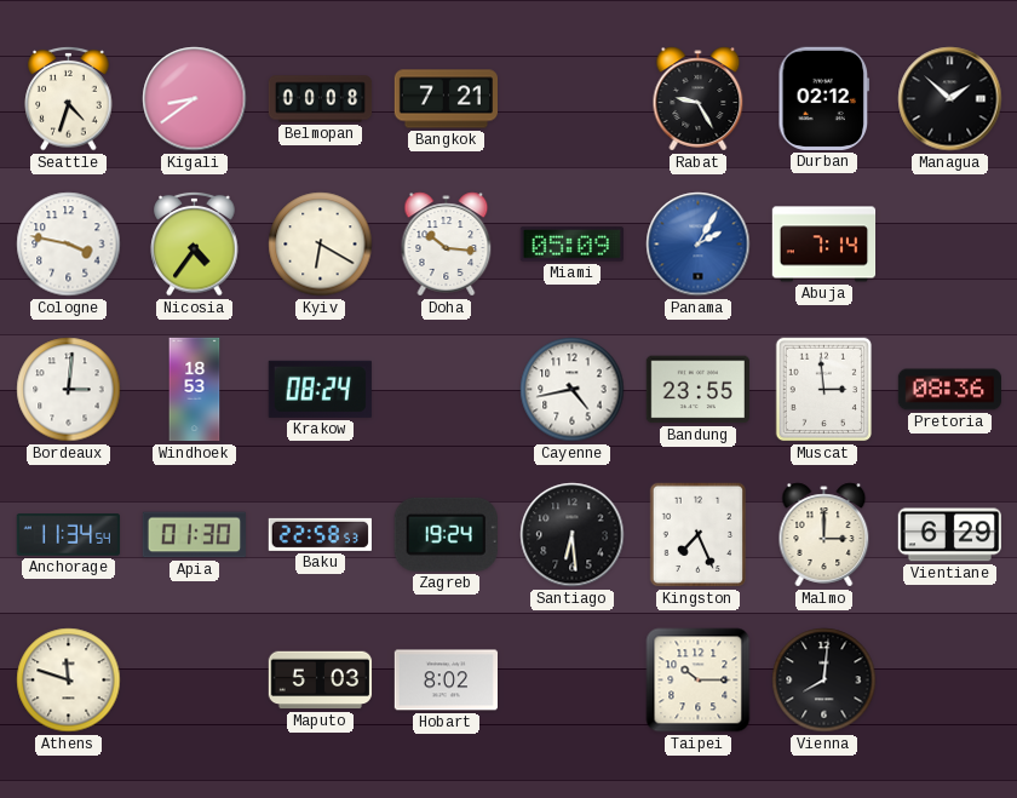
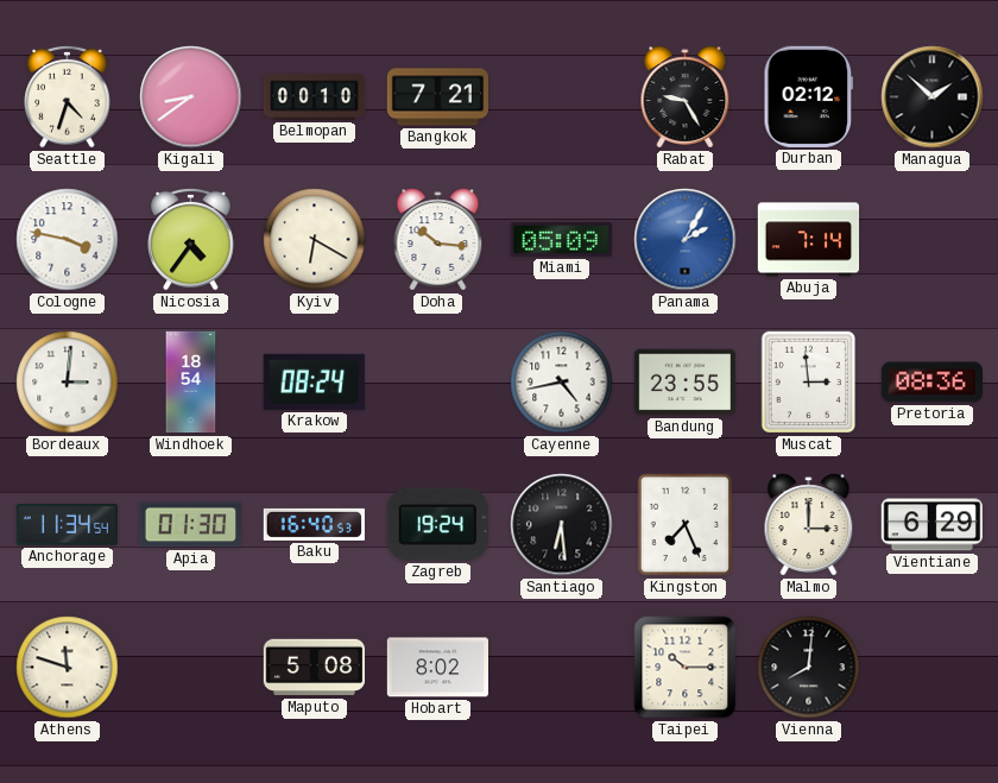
Belmopan: 00:08 -> 00:10
Windhoek: 18:53 -> 18:54
Baku: 22:58 -> 16:40
Maputo: 5:03 -> 5:08
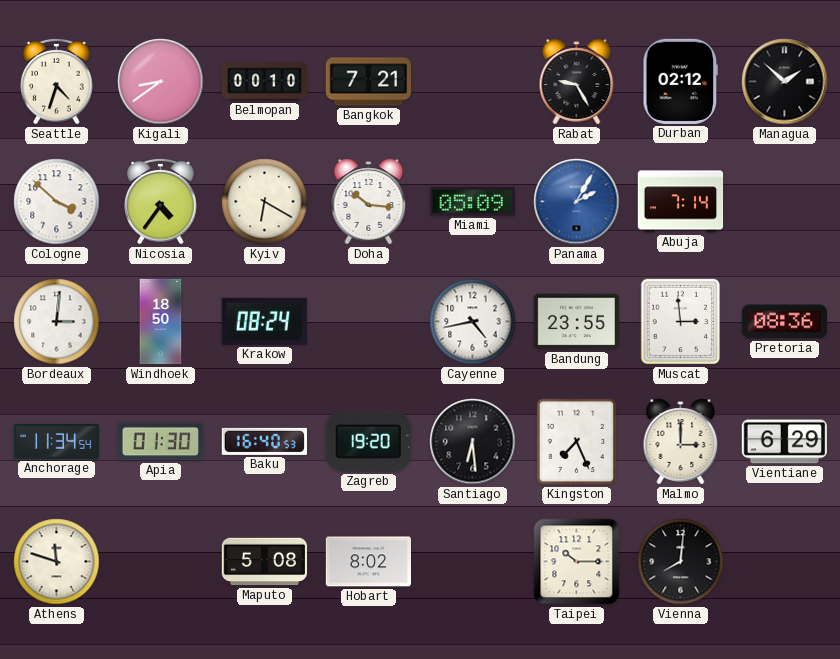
Cologne: 3:47 -> 3:52
Windhoek: 18:54 -> 18:50
Zagreb: 19:24 -> 19:20
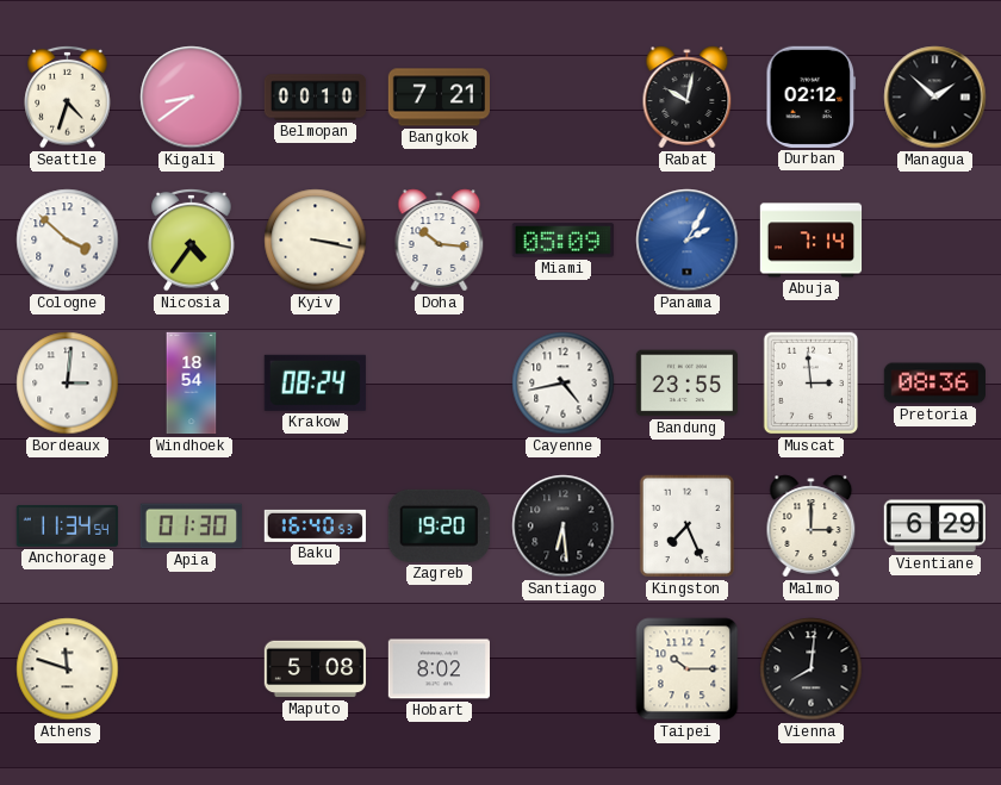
Rabat: 9:25 -> 10:02
Kyiv: 6:20 -> 3:17
Windhoek: 18:50 -> 18:54
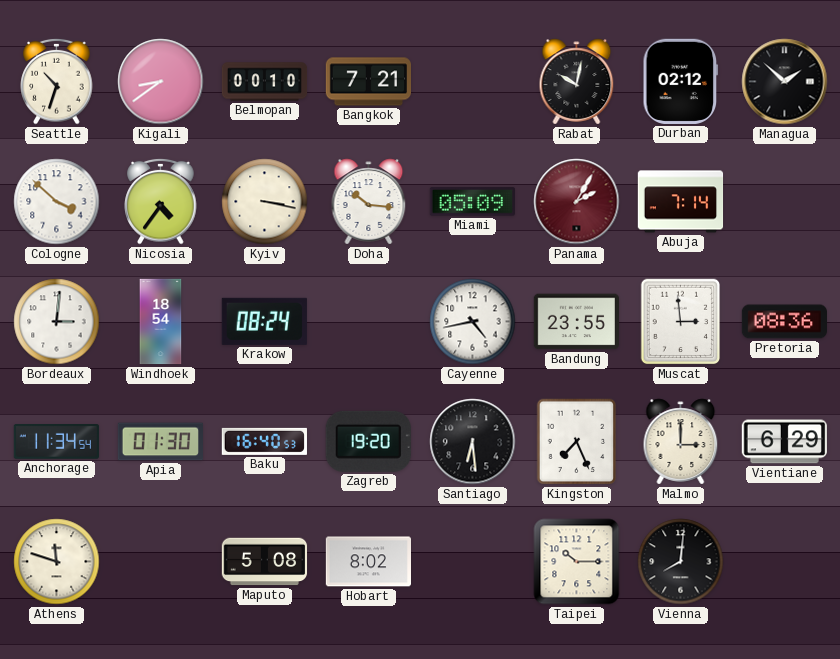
Seattle: 4:33 -> 10:33
Panama dial: blue -> burgundy
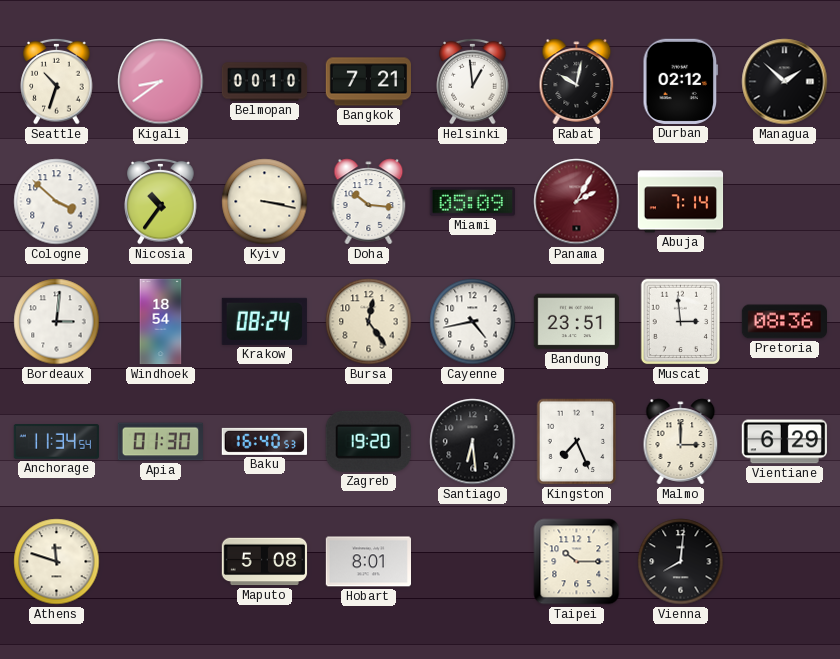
Helsinki: none -> 12:59
Nicosia: 4:36 -> 10:36
Bursa: none -> 12:24
Bandung: 23:55 -> 23:51
Hobart: 8:02 -> 8:01
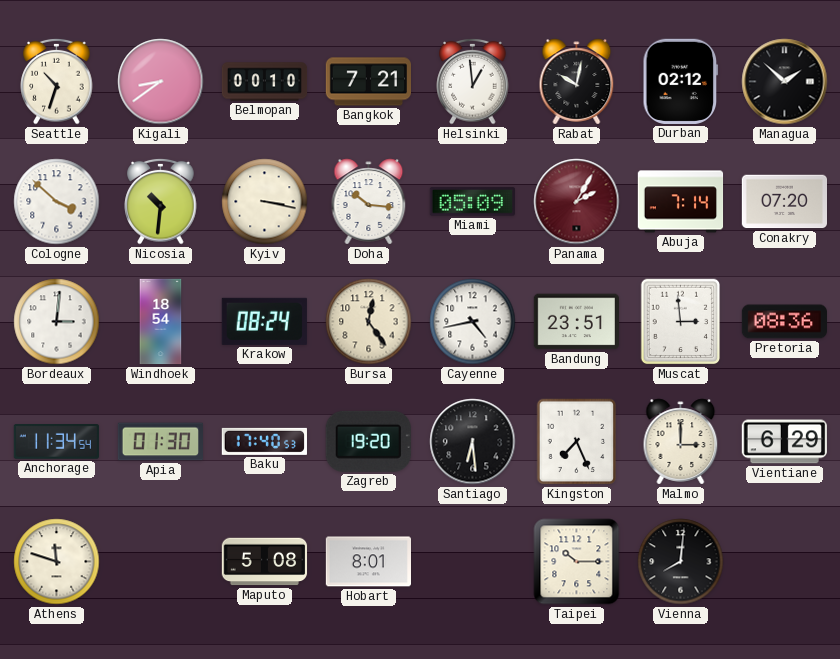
Nicosia: 10:36 -> 10:31
Conakry: none -> 07:20
Baku: 16:40 -> 17:40
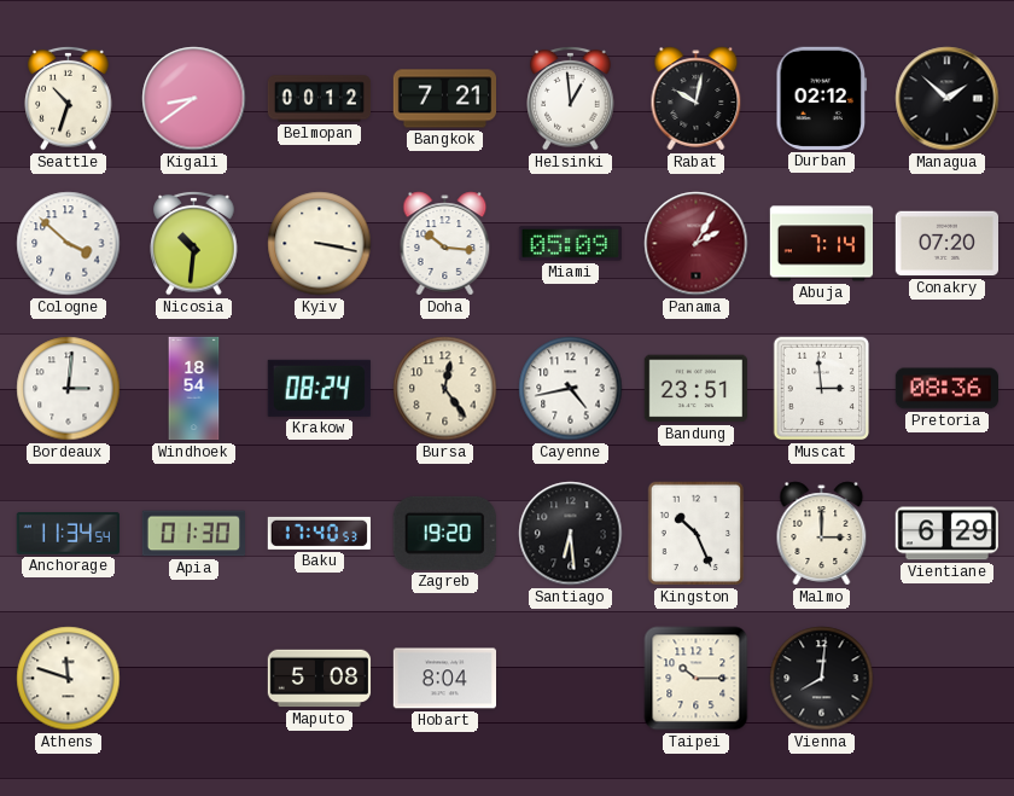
Belmopan: 00:10 -> 00:12
Kingston: 7:26 -> 10:26
Hobart: 8:01 -> 8:04
